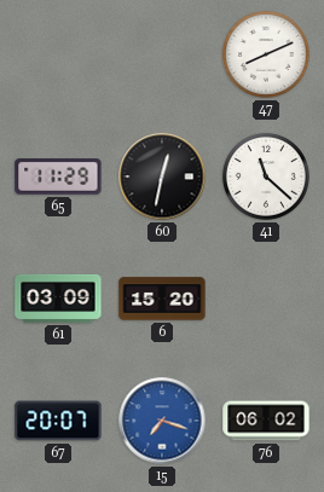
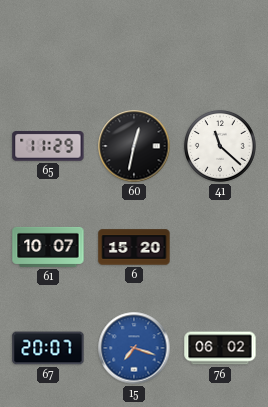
47: 8:11 -> none
61: 03:09 -> 10:07
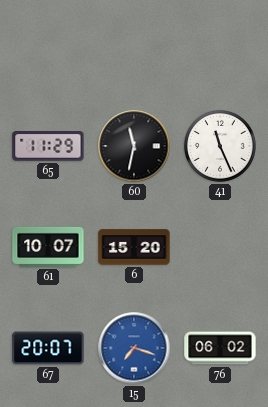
60: 12:32 -> 11:32
41: 11:22 -> 11:26
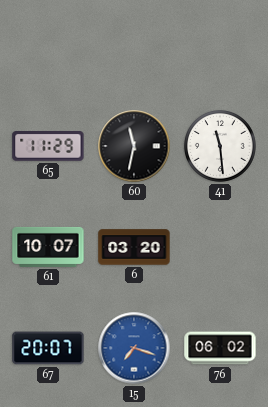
41: 11:26 -> 11:29
6: 15:20 -> 03:20
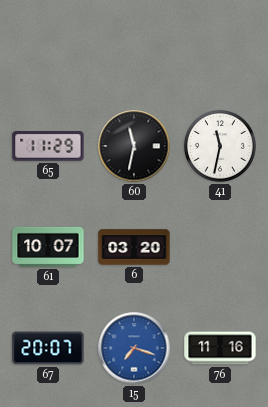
41: 11:29 -> 11:32
76: 06:02 -> 11:16
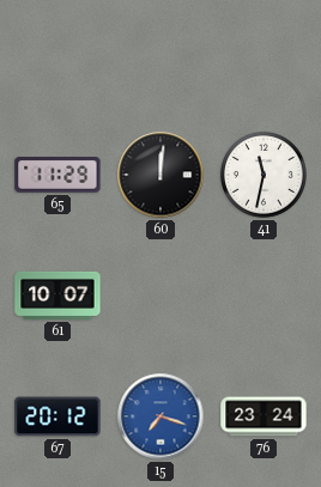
60: 11:32 -> 12:01
6: 03:20 -> none
67: 20:07 -> 20:12
76: 11:16 -> 23:24
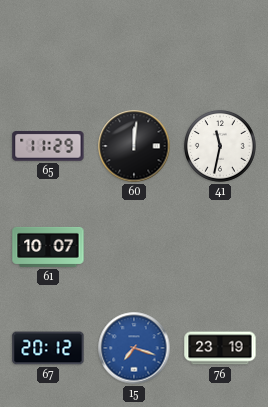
76: 23:24 -> 23:19
